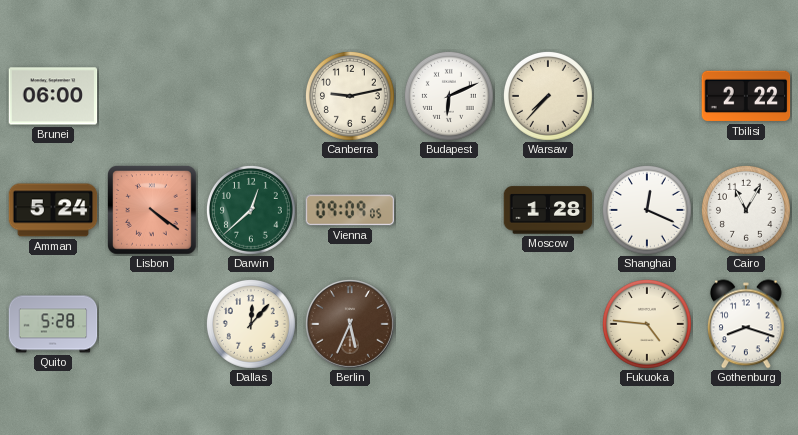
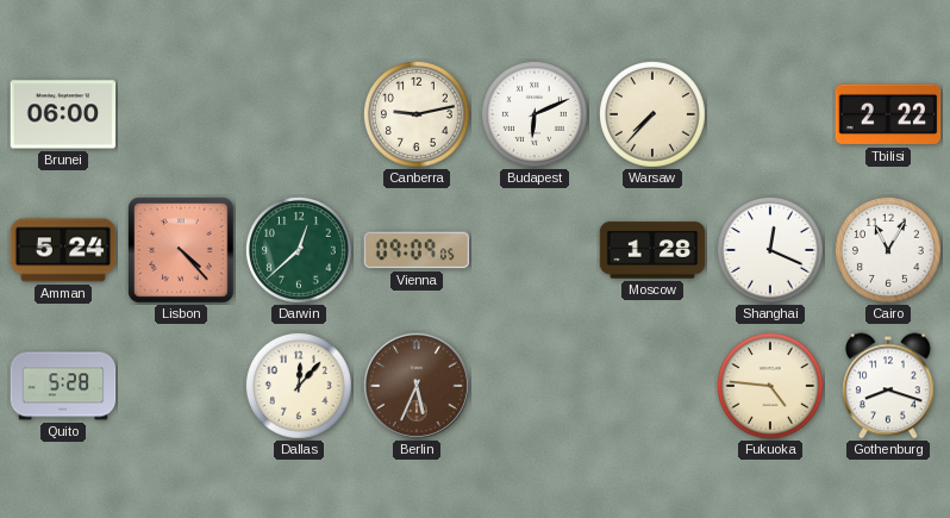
Lisbon: 4:21 -> 4:23
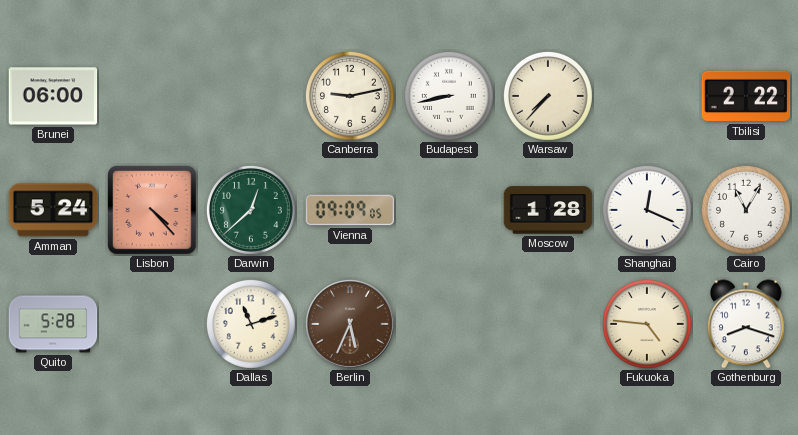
Budapest: 6:11 -> 8:43
Dallas: 12:07 -> 11:12
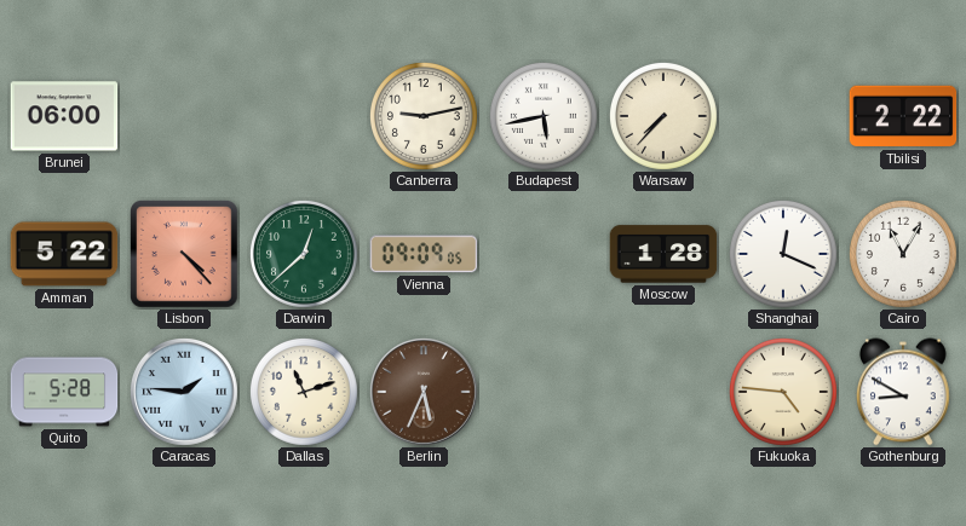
Budapest: 8:43 -> 5:43
Amman: 5:24 -> 5:22
Caracas: none -> 1:46
Gothenburg: 8:18 -> 8:50
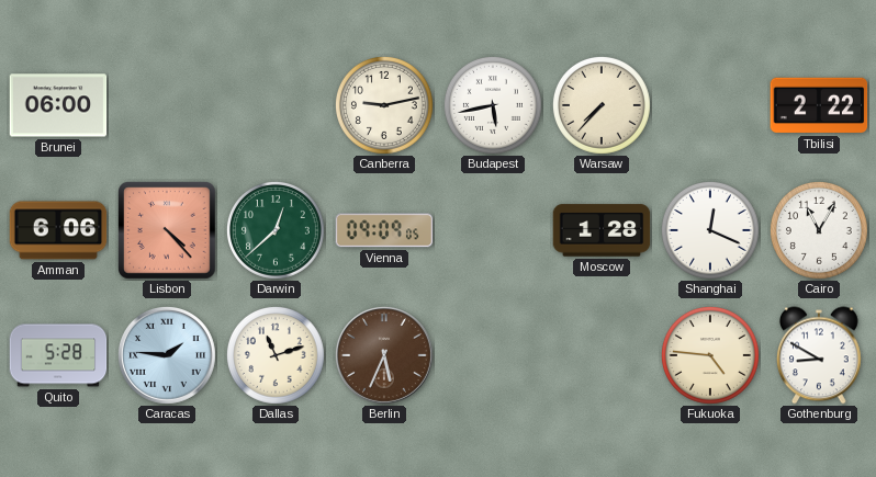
Amman: 5:22 -> 6:06
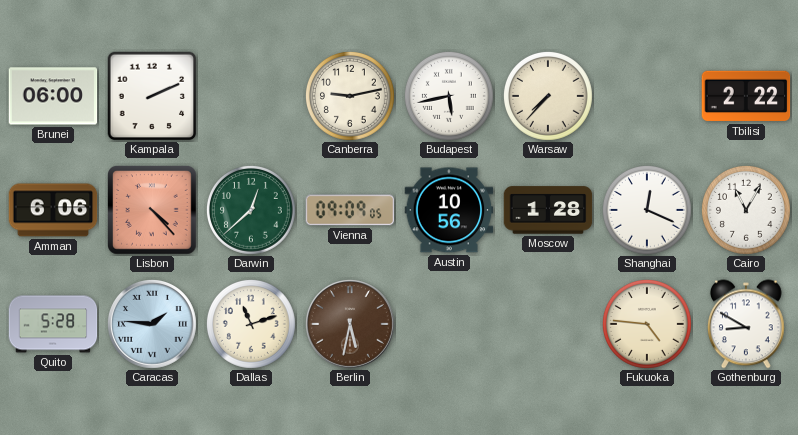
Kampala: none -> 2:11
Austin: none -> 10:56
Berlin: 5:34 -> 5:32
